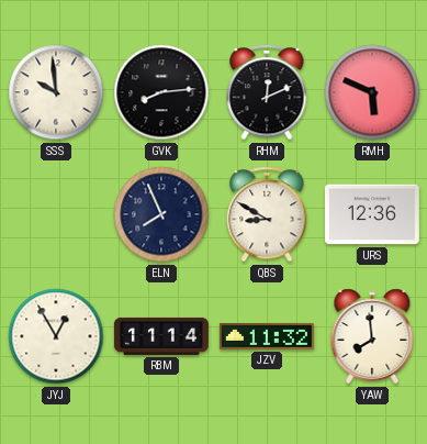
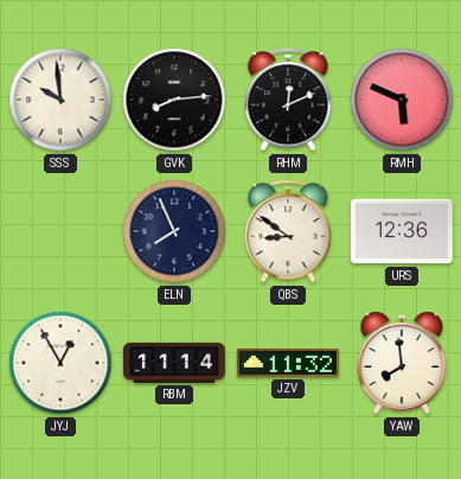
QBS: 8:50 -> 8:51
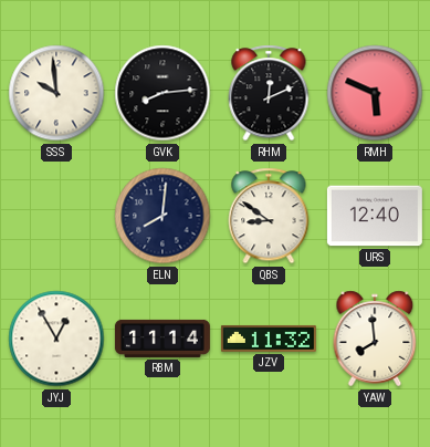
ELN: 7:56 -> 8:01
URS: 12:36 -> 12:40
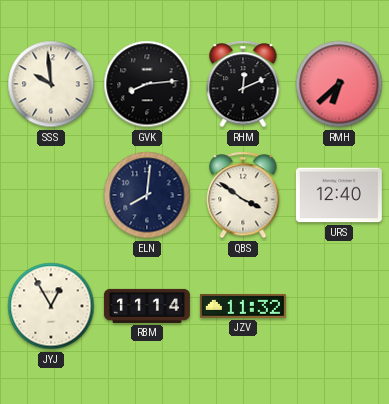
RMH: 5:49 -> 6:38
QBS: 8:51 -> 3:51
YAW: 7:59 -> none
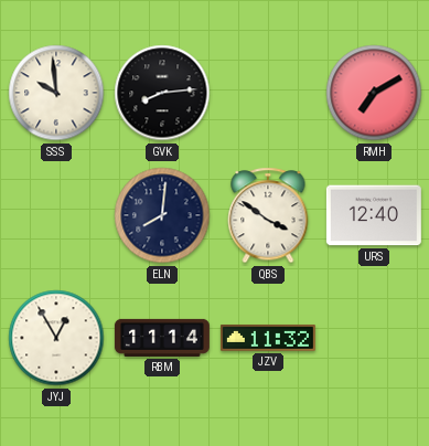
RHM: 12:11 -> none
RMH: 6:38 -> 7:10
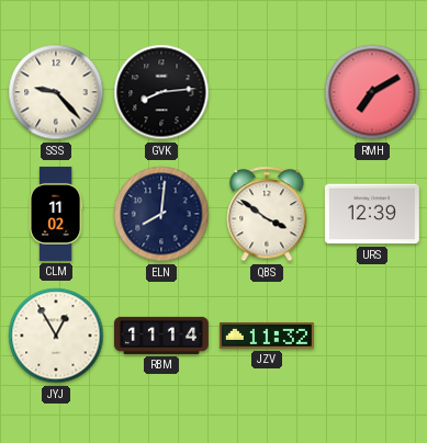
SSS: 9:59 -> 9:23
CLM: none -> 11:02
URS: 12:40 -> 12:39
